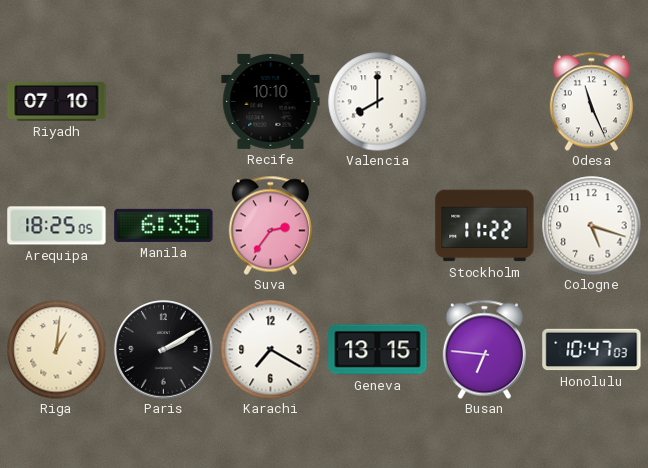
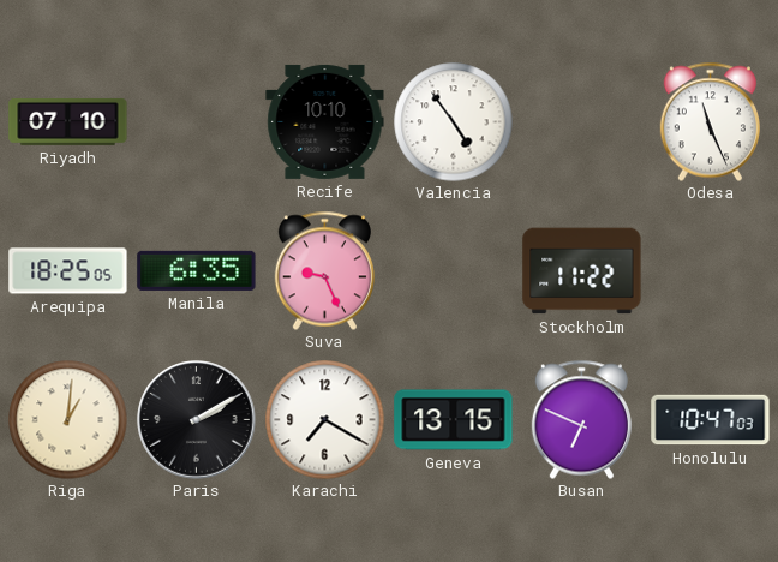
Valencia: 8:00 -> 4:54
Suva: 2:36 -> 9:26
Cologne: 5:18 -> none
Busan: 6:46 -> 6:49
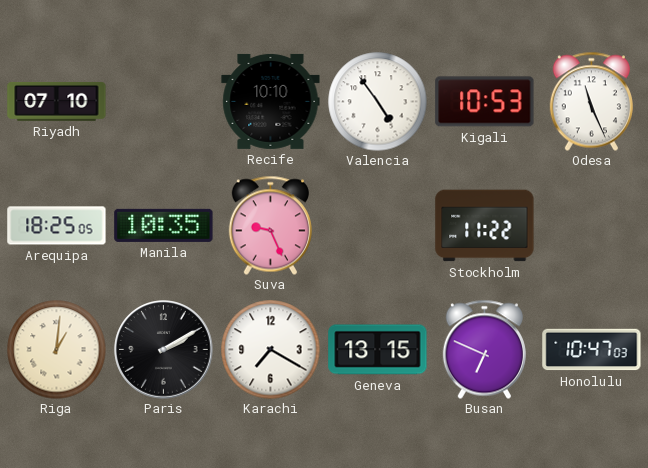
Kigali: none -> 10:53
Manila: 6:35 -> 10:35
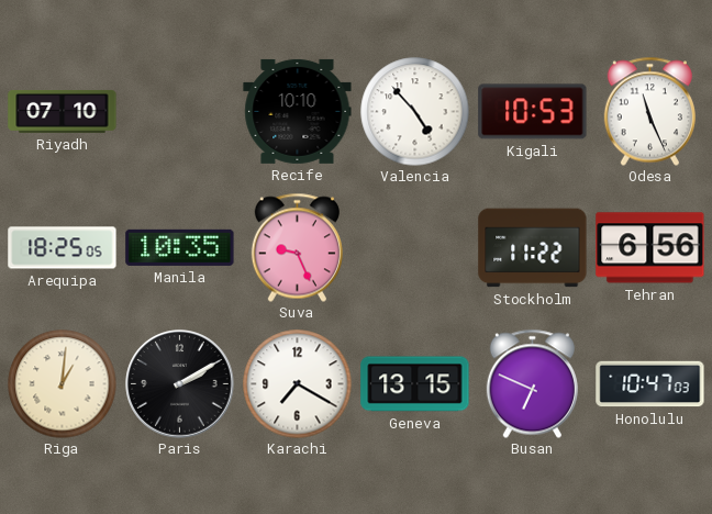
Valencia: 4:54 -> 4:53
Tehran: none -> 6:56
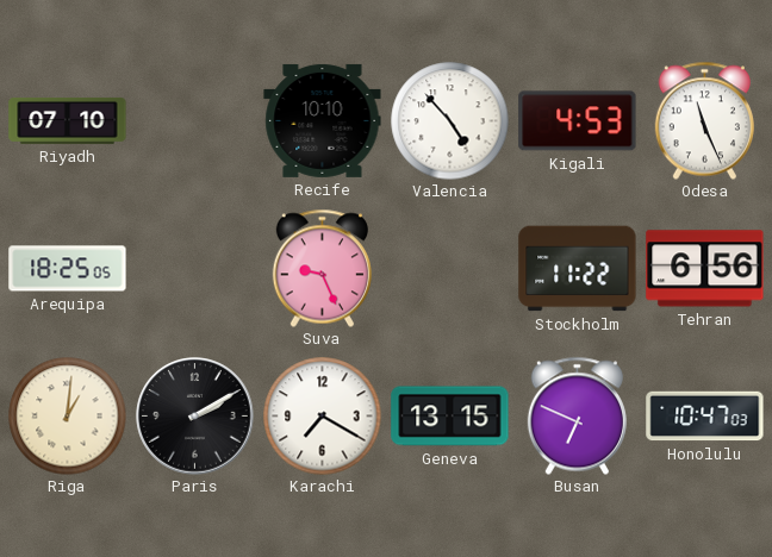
Kigali: 10:53 -> 4:53
Manila: 10:35 -> none
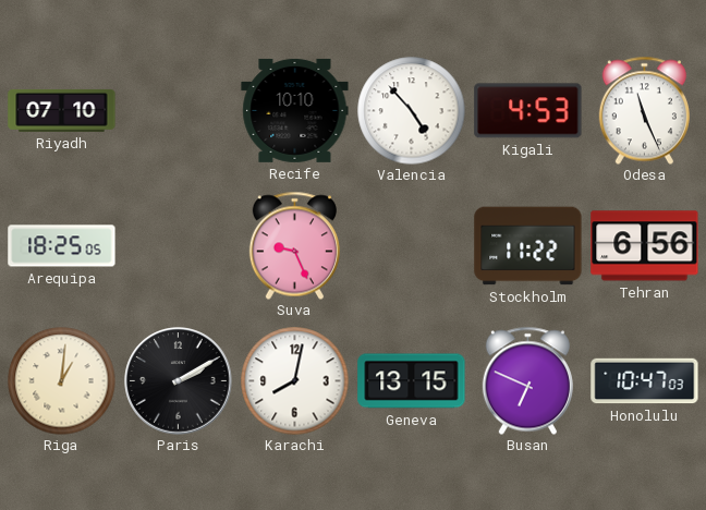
Karachi: 7:20 -> 8:02
